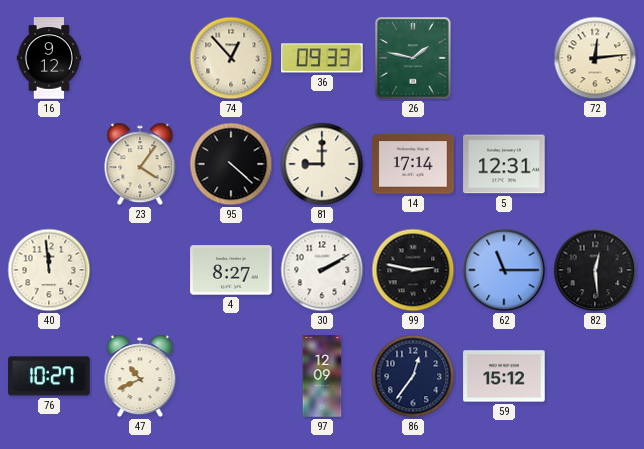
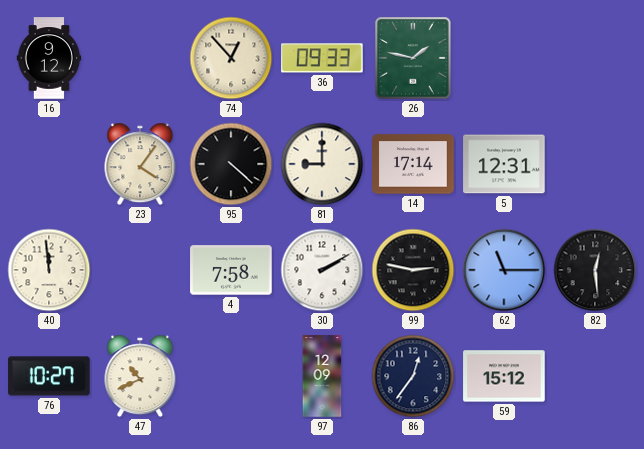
72: 12:14 -> none
4: 8:27 -> 7:58
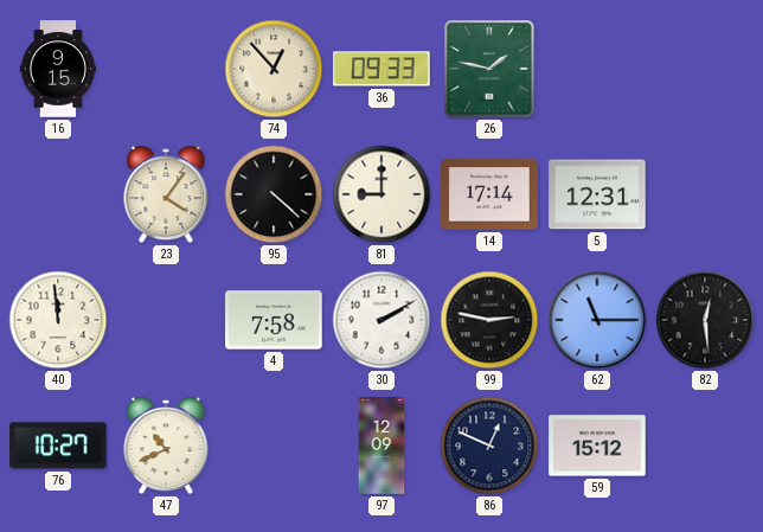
16: 9:12 -> 9:15
86: 12:36 -> 12:49
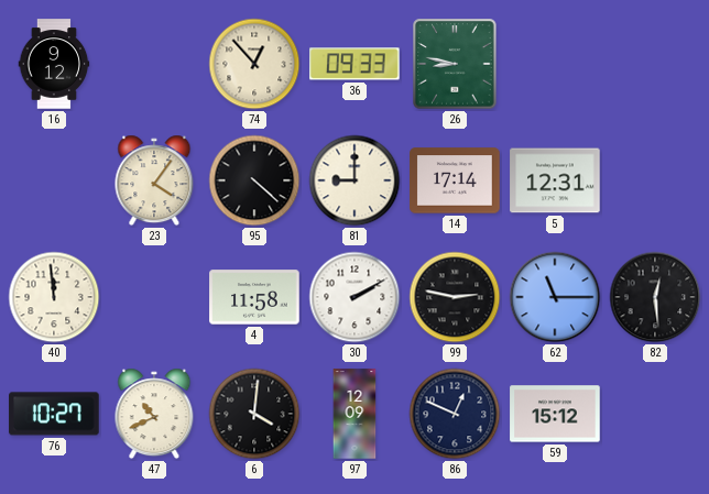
16: 9:15 -> 9:12
26: 1:47 -> 8:47
4: 7:58 -> 11:58
6: none -> 4:01
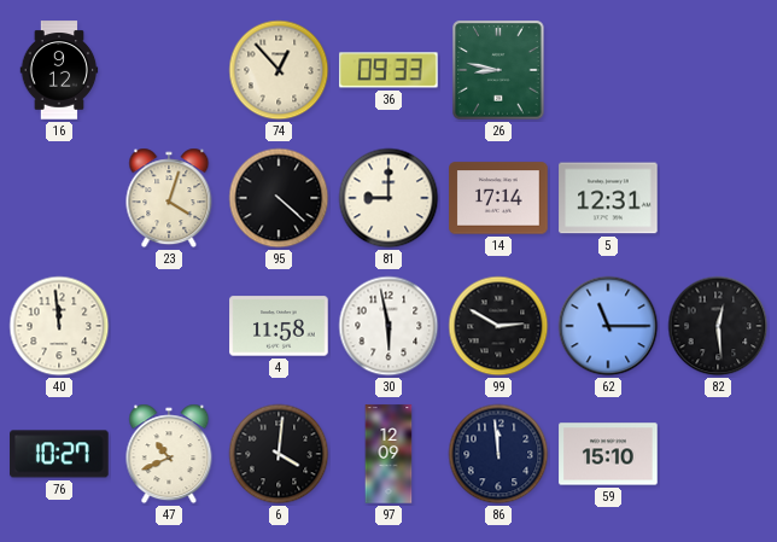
23: 4:06 -> 4:03
30: 2:10 -> 5:58
99: 2:47 -> 2:50
86: 12:49 -> 11:59
59: 15:12 -> 15:10
